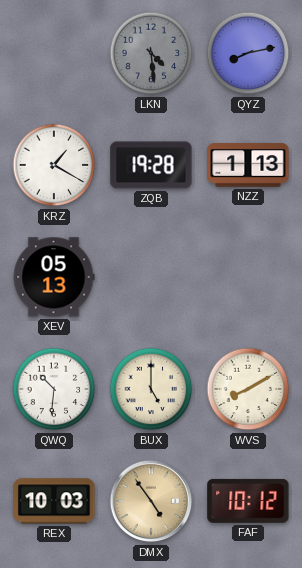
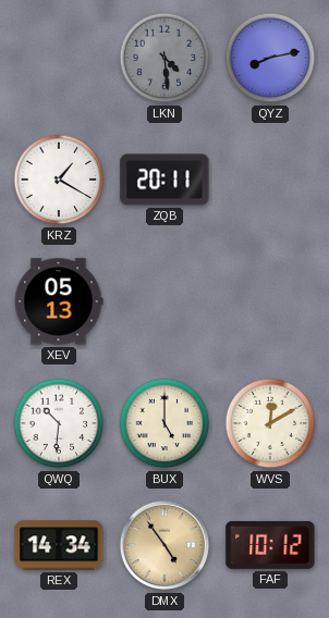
ZQB: 19:28 -> 20:11
NZZ: 1:13 -> none
WVS: 8:10 -> 12:10
REX: 10:03 -> 14:34
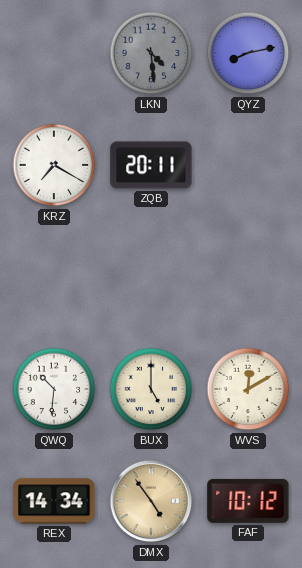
KRZ: 1:20 -> 7:20
XEV: 05:13 -> none
